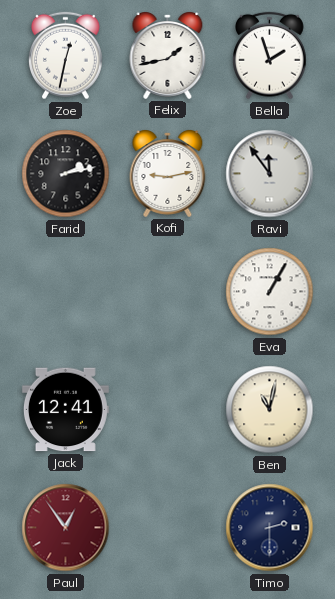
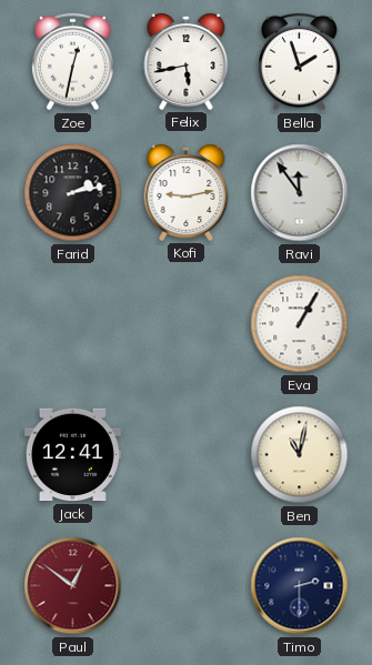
Felix: 1:43 -> 5:43
Paul: 12:54 -> 12:51
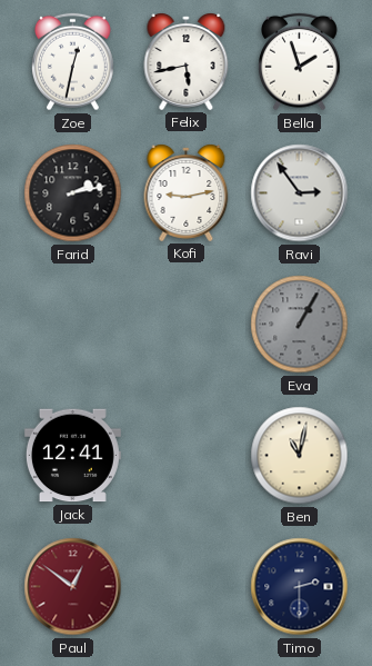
Ravi: 11:54 -> 2:54
Eva dial: white -> grey
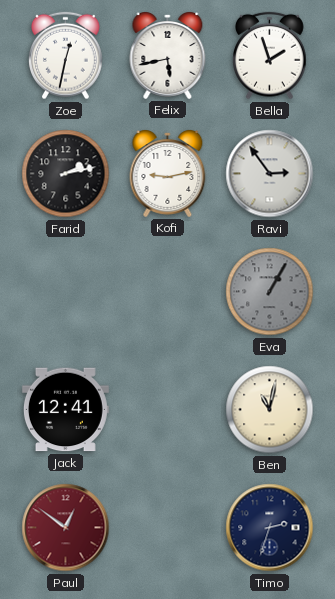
Timo: 2:30 -> 2:33
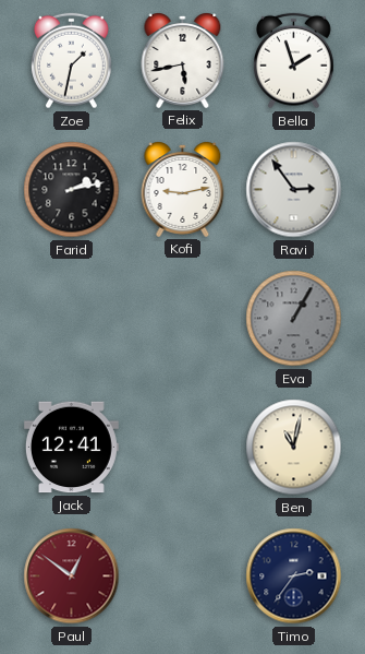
Zoe: 12:32 -> 1:32
Timo: 2:33 -> 2:36
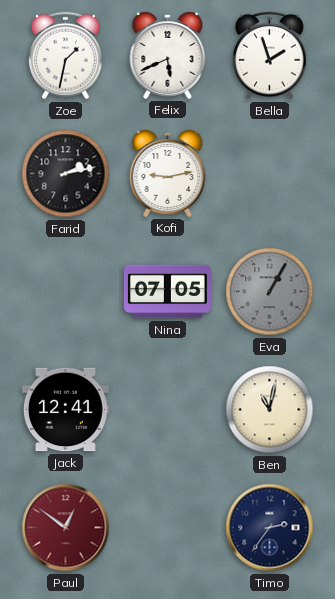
Felix: 5:43 -> 5:41
Ravi: 2:54 -> none
Nina: none -> 07:05
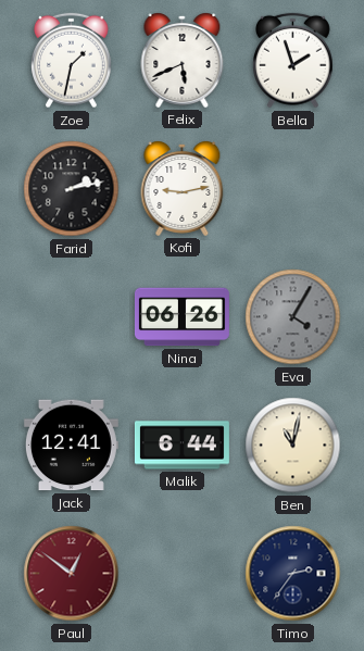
Nina: 07:05 -> 06:26
Eva: 1:05 -> 4:05
Malik: none -> 6:44
